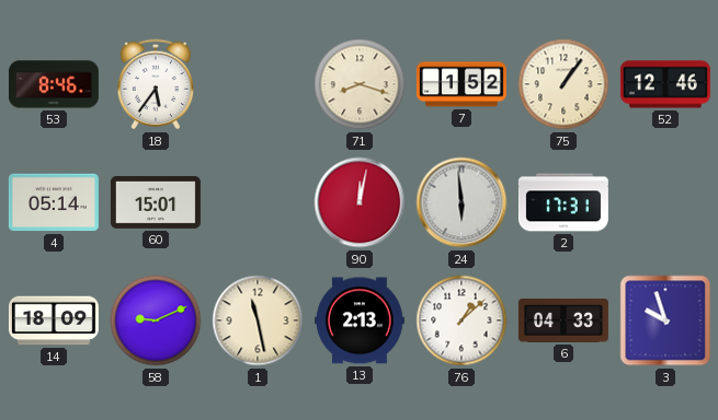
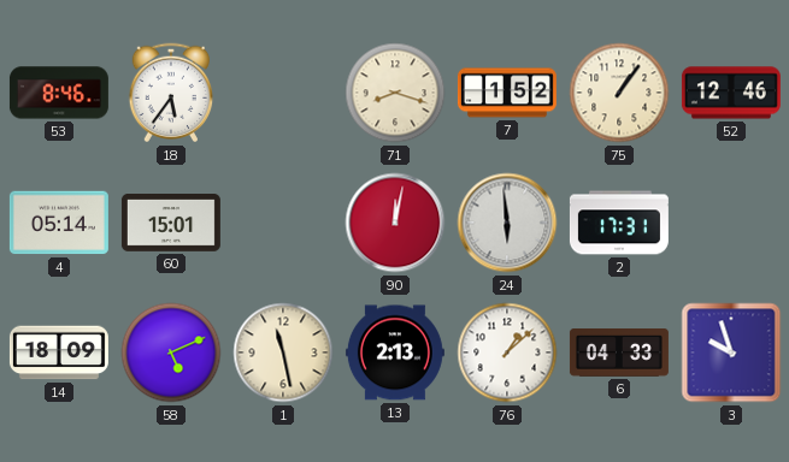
58: 9:11 -> 5:11
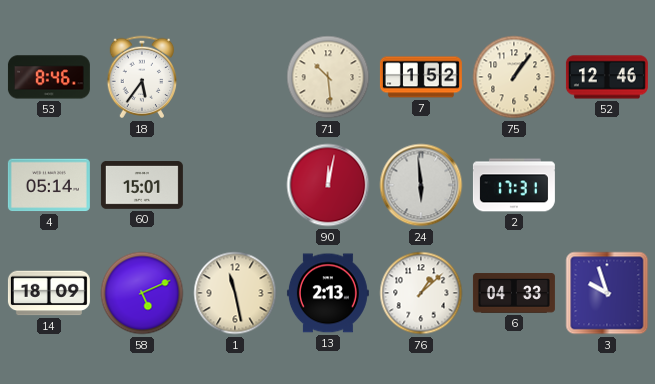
71: 8:18 -> 10:29
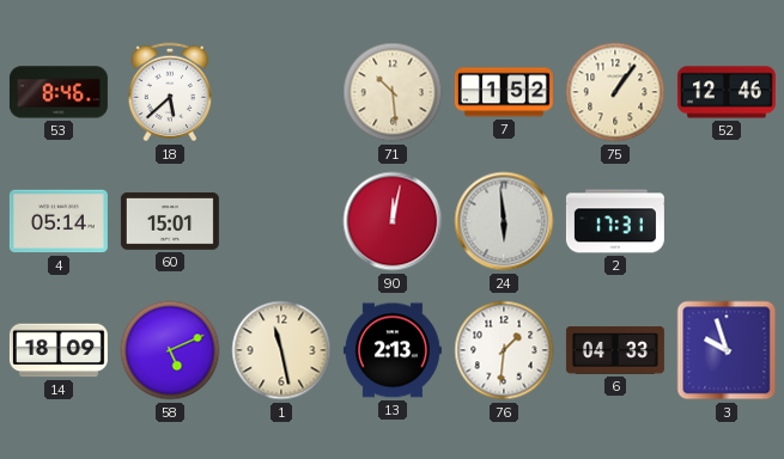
18: 5:36 -> 5:38
76: 1:08 -> 1:31
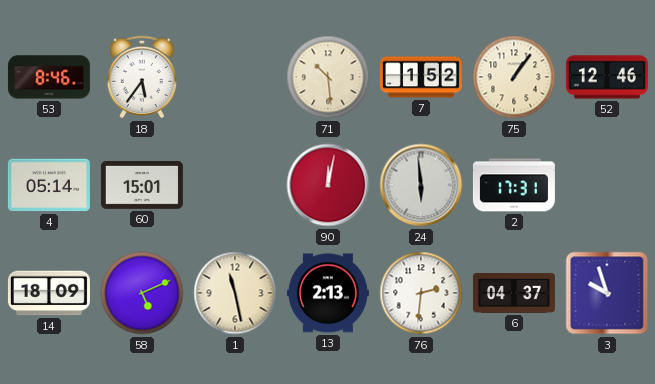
18: 5:38 -> 5:36
76: 1:31 -> 2:31
6: 04:33 -> 04:37
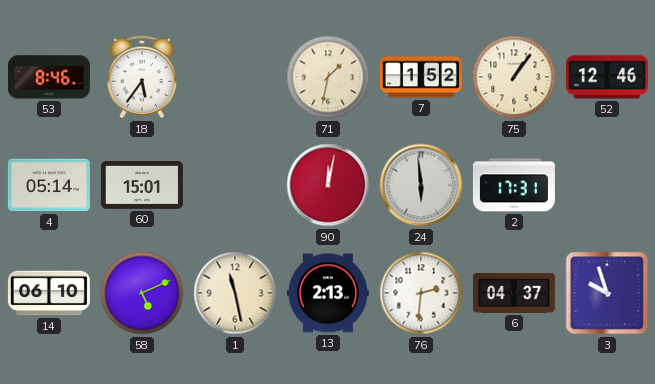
71: 10:29 -> 1:32
14: 18:09 -> 06:10
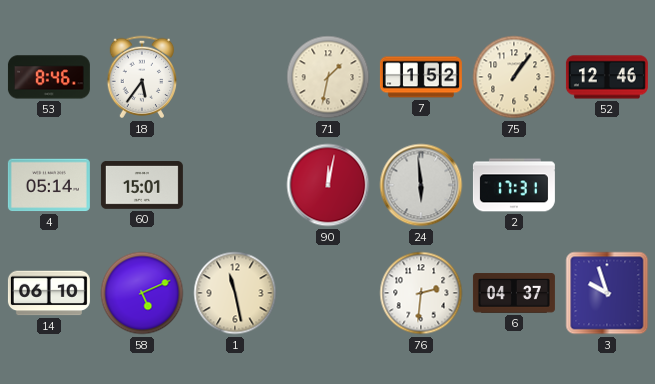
13: 2:13 -> none
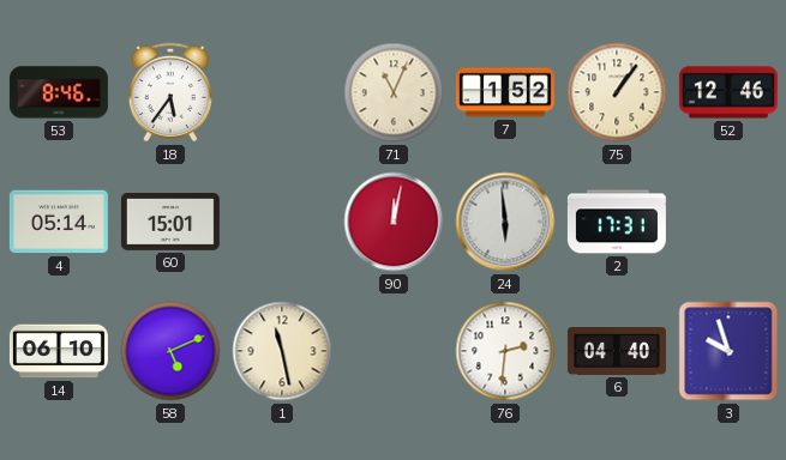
71: 1:32 -> 11:04
6: 04:37 -> 04:40
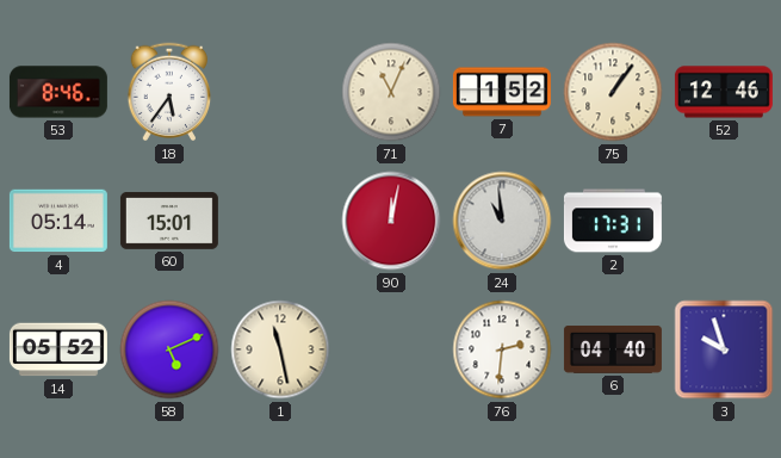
24: 5:59 -> 10:59
14: 06:10 -> 05:52
